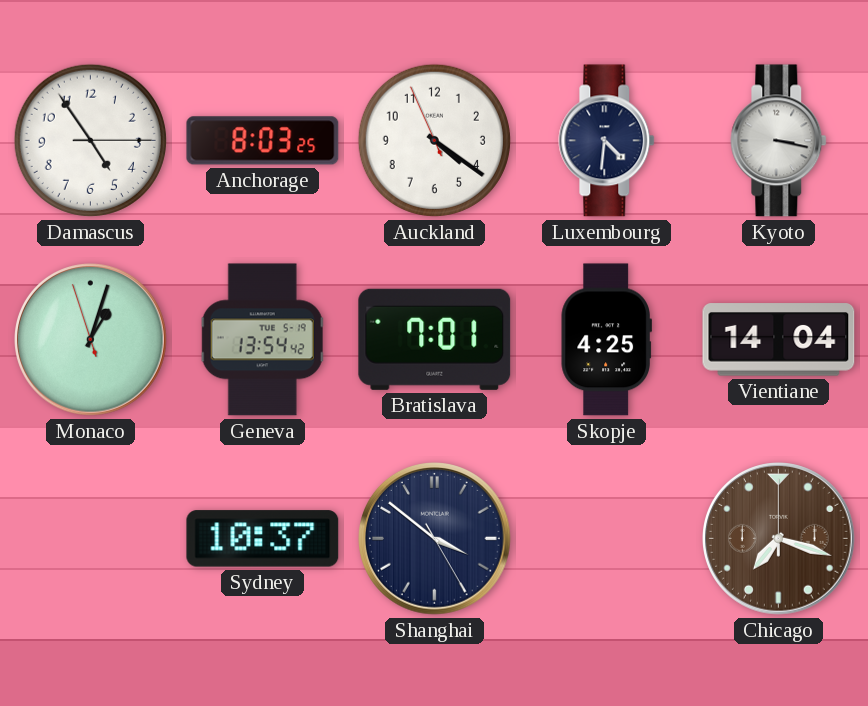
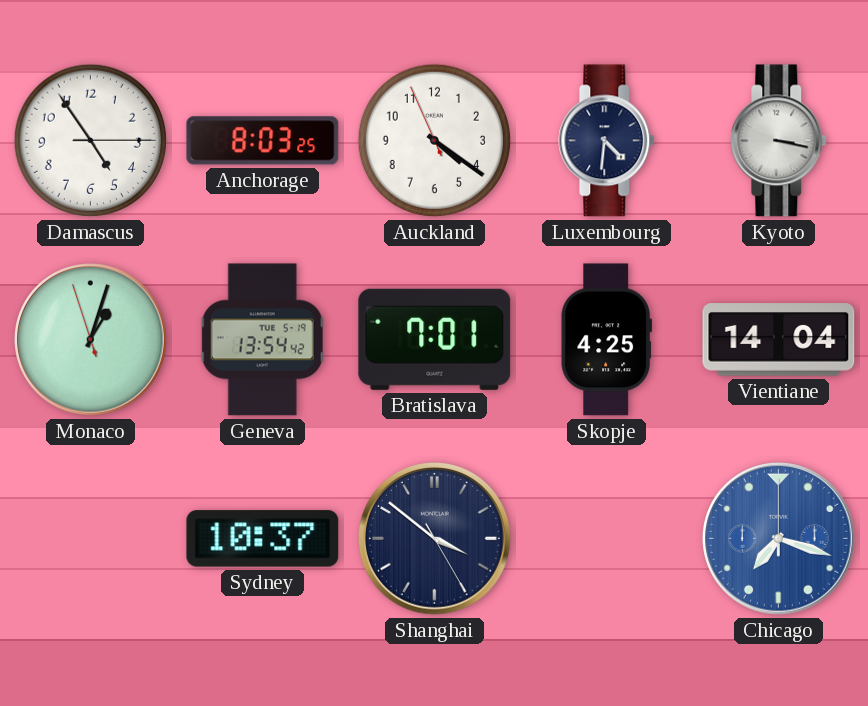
Chicago dial: brown -> blue
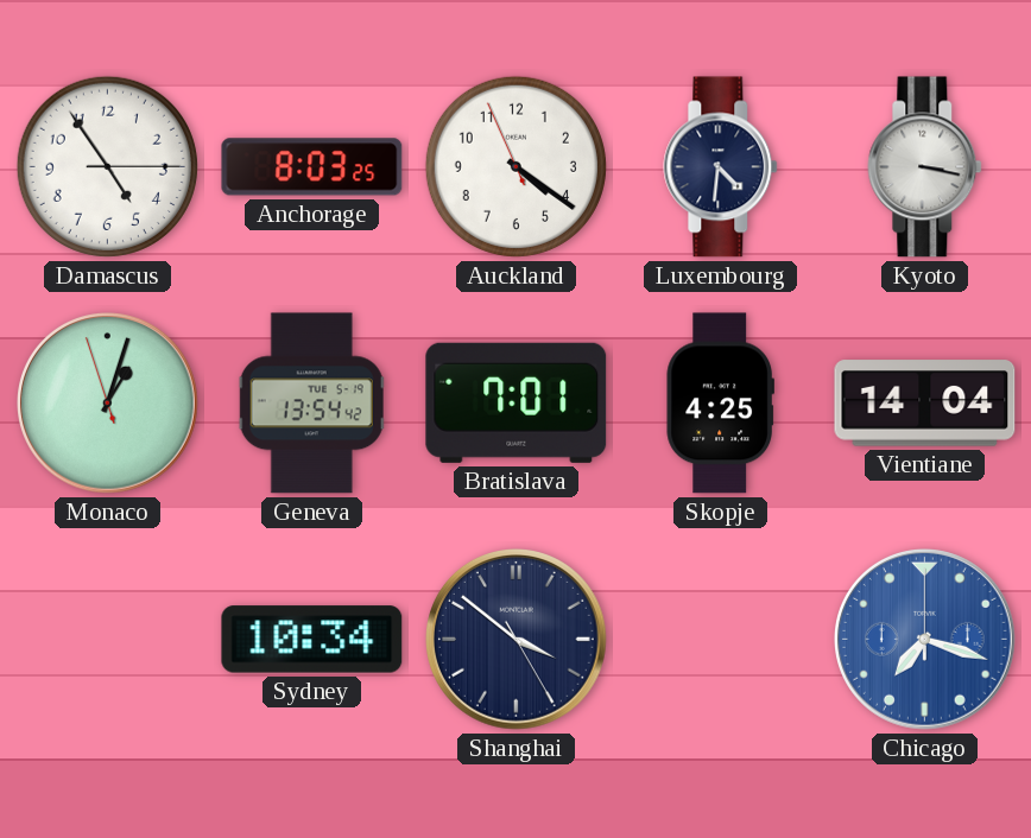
Sydney: 10:37 -> 10:34
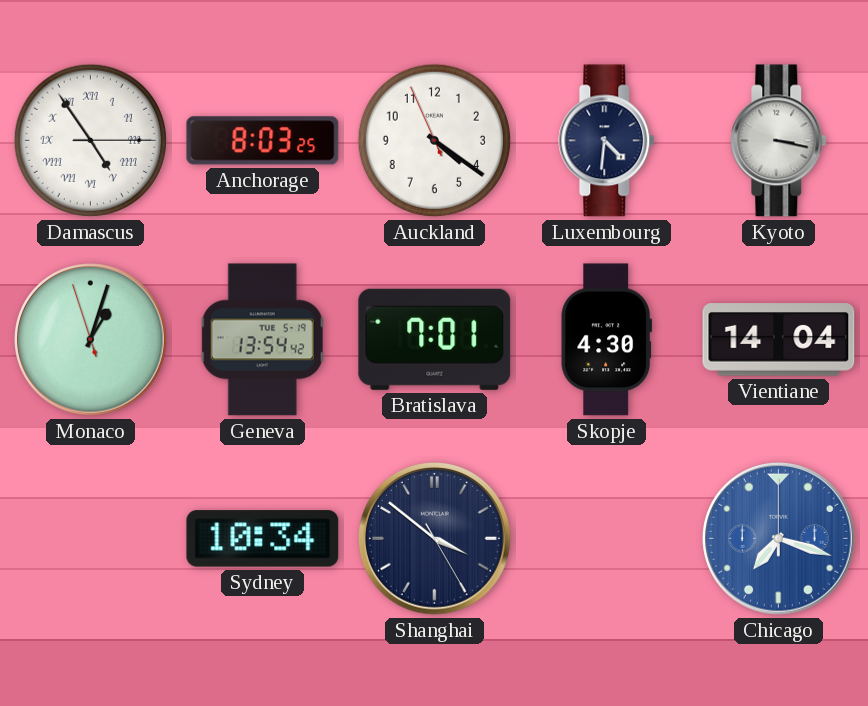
Damascus numerals: Arabic -> Roman
Skopje: 4:25 -> 4:30
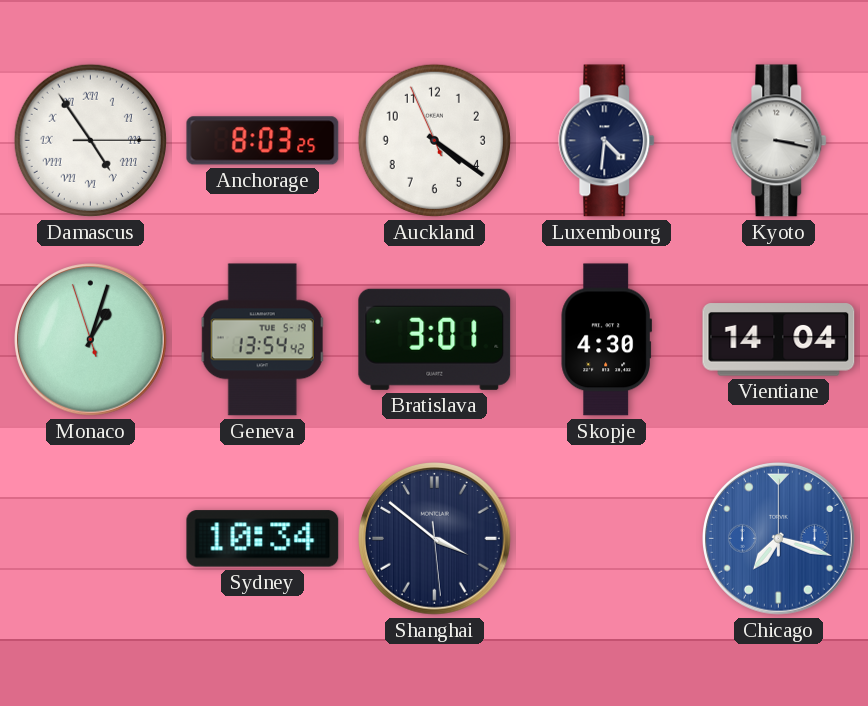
Bratislava: 7:01 -> 3:01
Shanghai: 3:51:25 -> 3:51:29
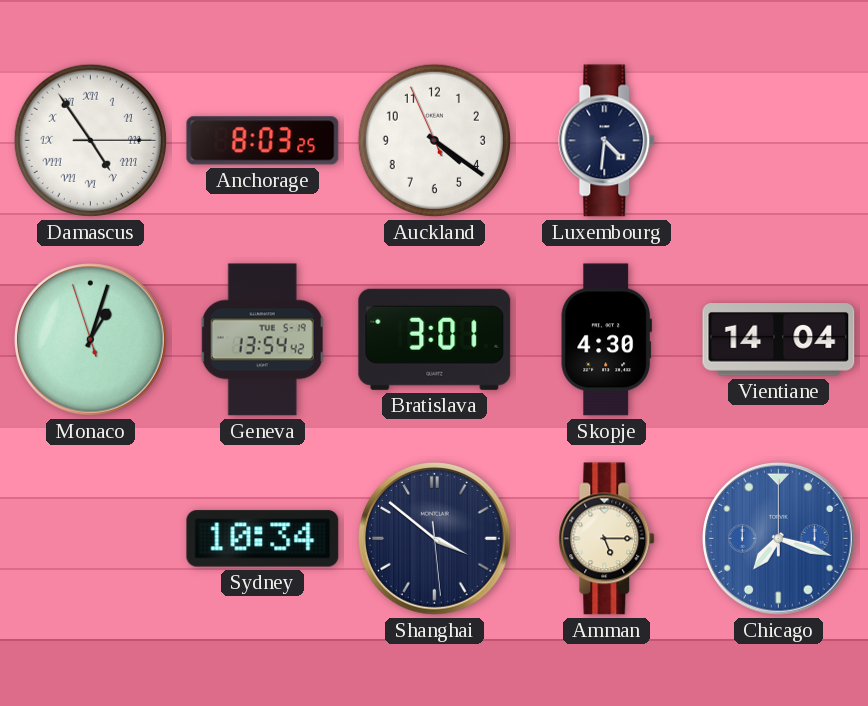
Kyoto: 3:17 -> none
Amman: none -> 5:15
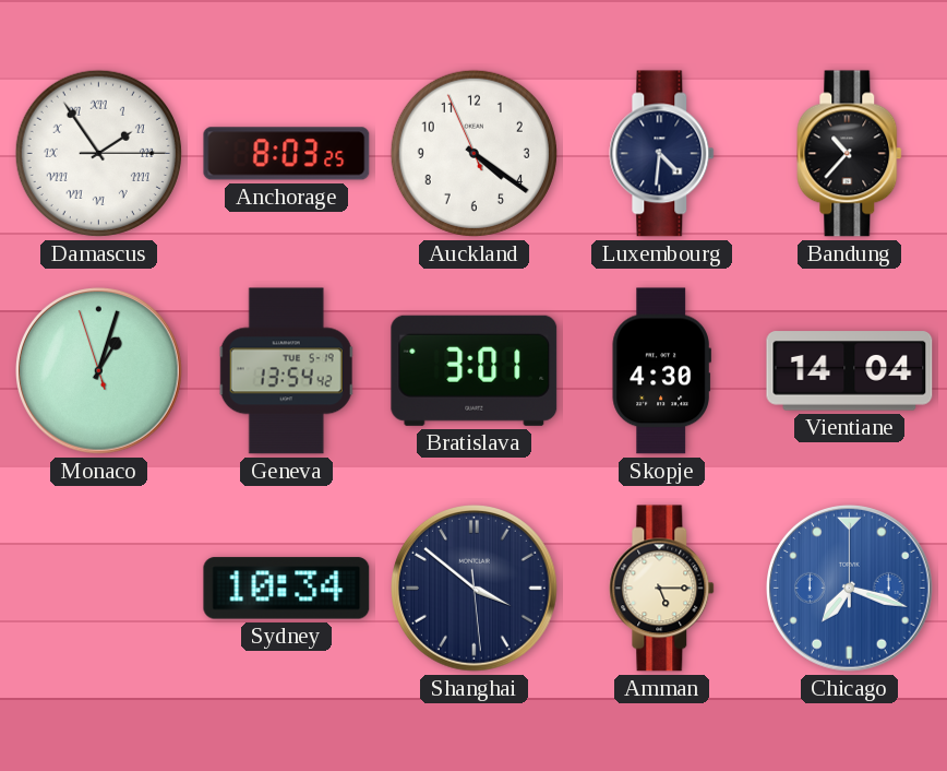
Damascus: 4:54 -> 1:54
Bandung: none -> 10:37
